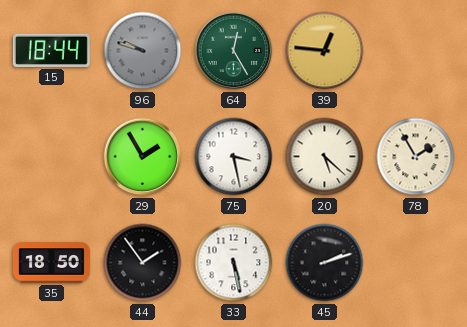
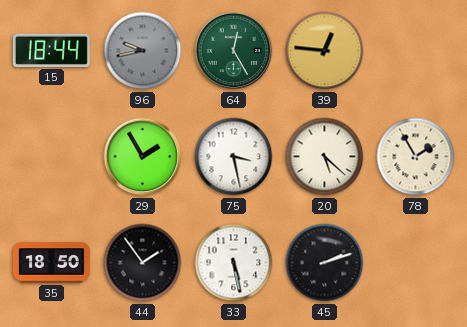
96: 9:48 -> 9:43
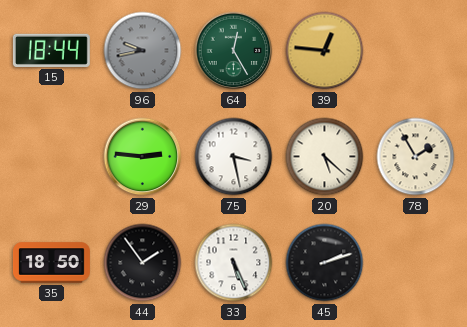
29: 1:55 -> 2:46
33: 5:28 -> 5:26
